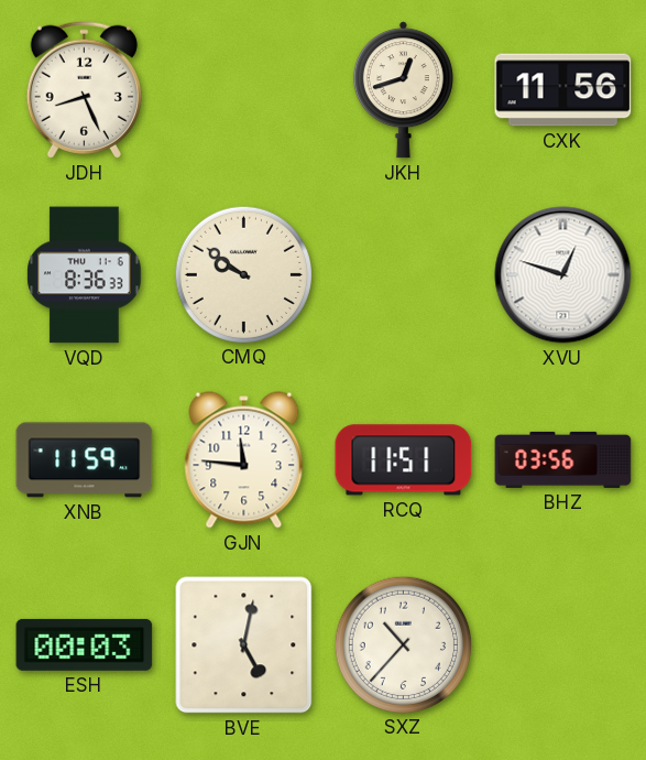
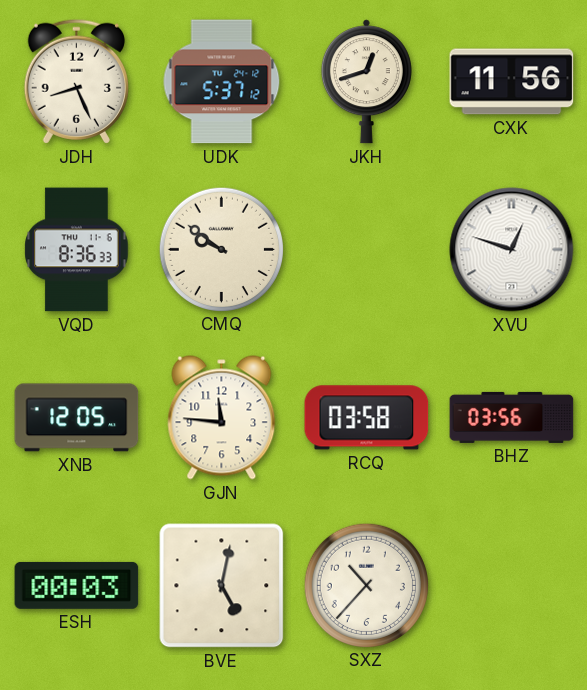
UDK: none -> 5:37
XNB: 11:59 -> 12:05
RCQ: 11:51 -> 03:58
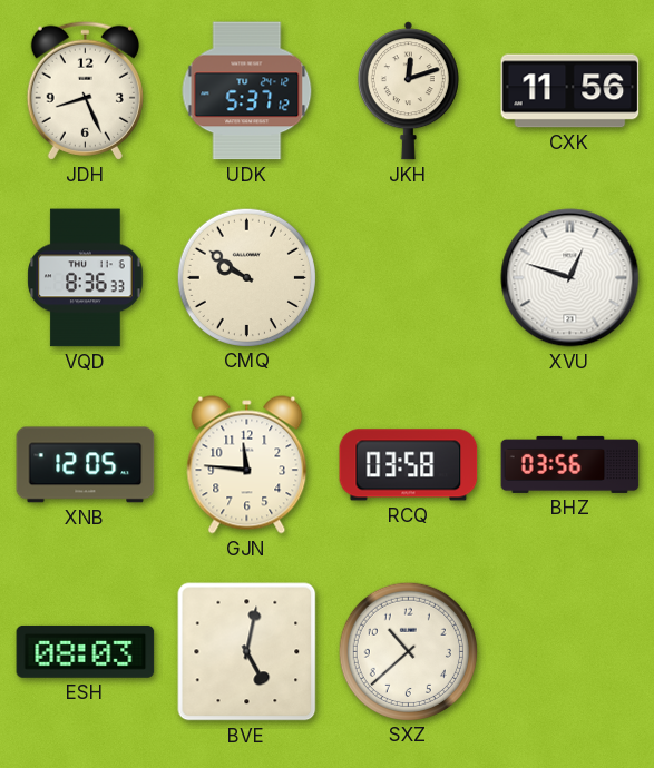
JKH: 12:42 -> 12:12
ESH: 00:03 -> 08:03
SXZ: 10:37 -> 10:38
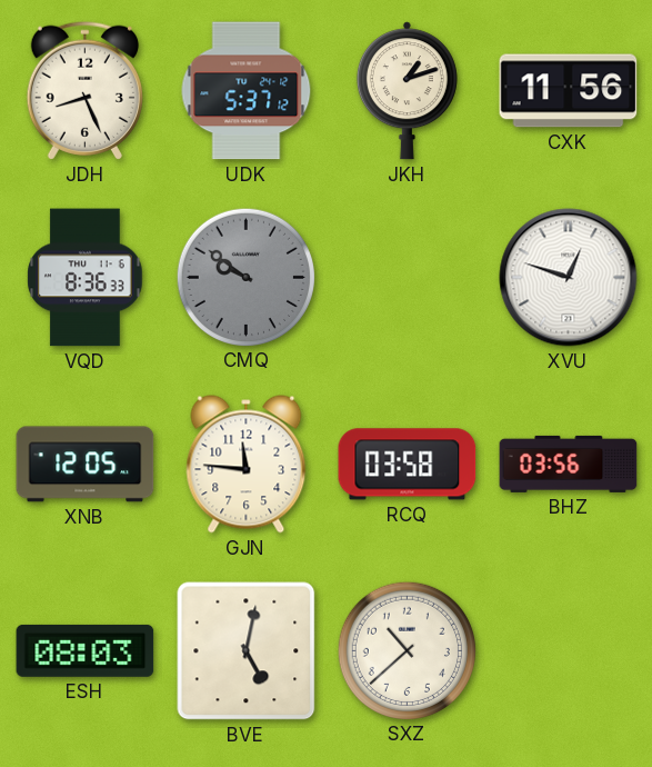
JKH: 12:12 -> 1:12
CMQ dial: cream -> grey
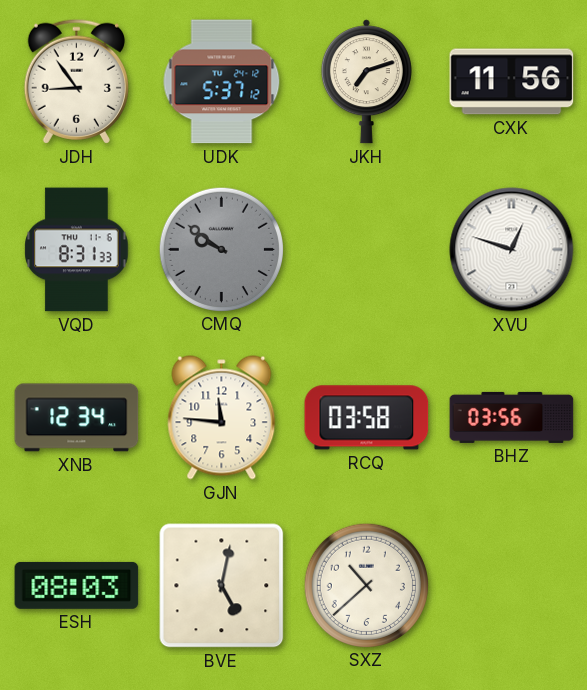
JDH: 8:26 -> 8:54
JKH: 1:12 -> 7:12
VQD: 8:36 -> 8:31
XNB: 12:05 -> 12:34
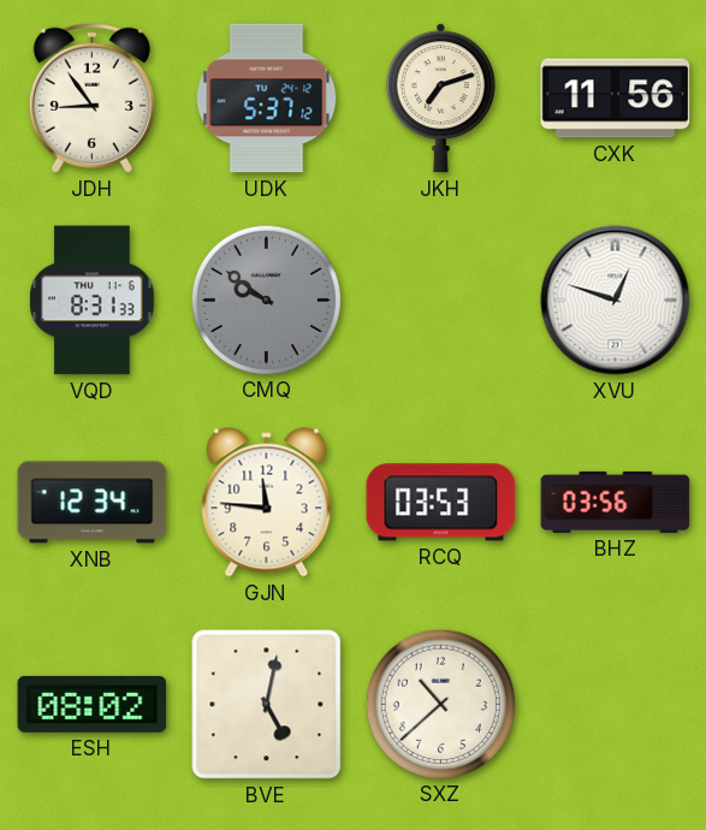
RCQ: 03:58 -> 03:53
ESH: 08:03 -> 08:02
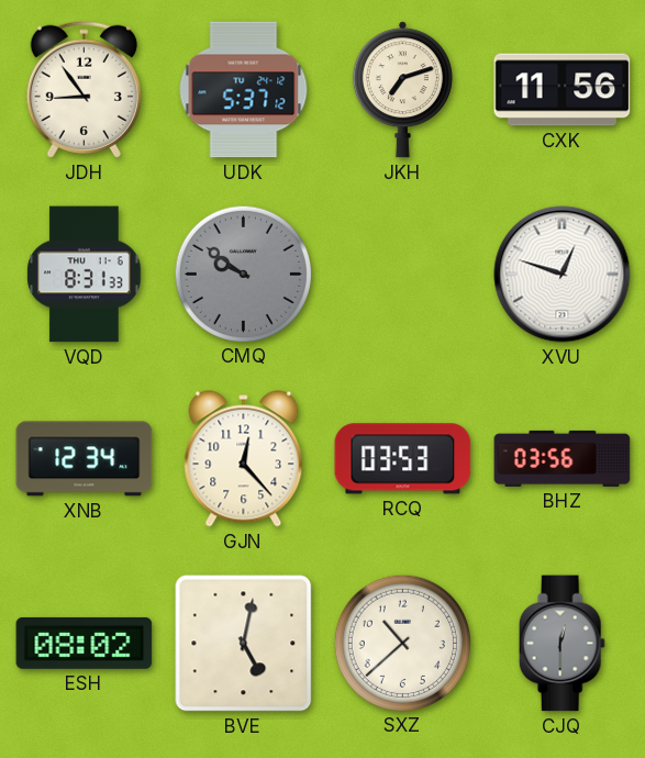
GJN: 11:46 -> 12:23
CJQ: none -> 12:30
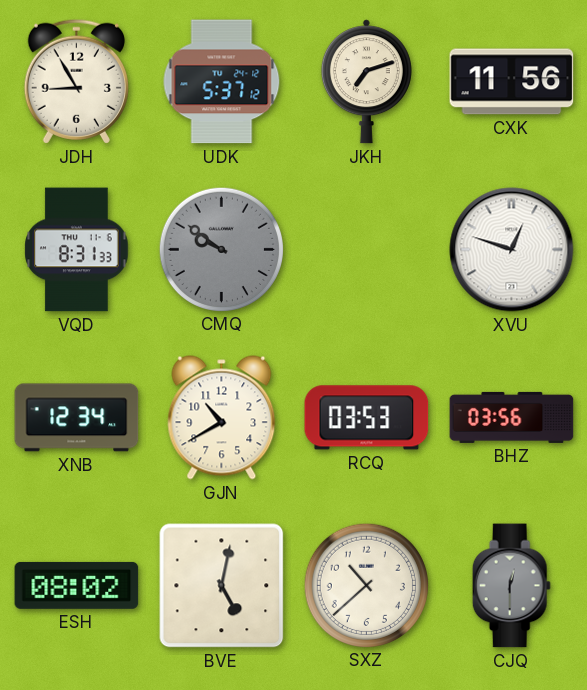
JDH: 8:54 -> 8:55
GJN: 12:23 -> 10:40
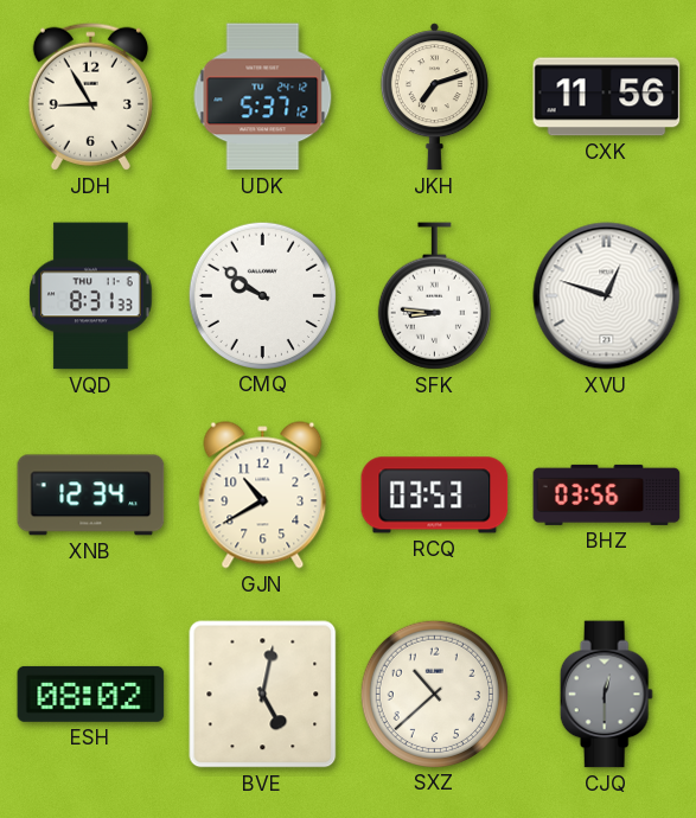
CMQ dial: grey -> white
SFK: none -> 8:46
